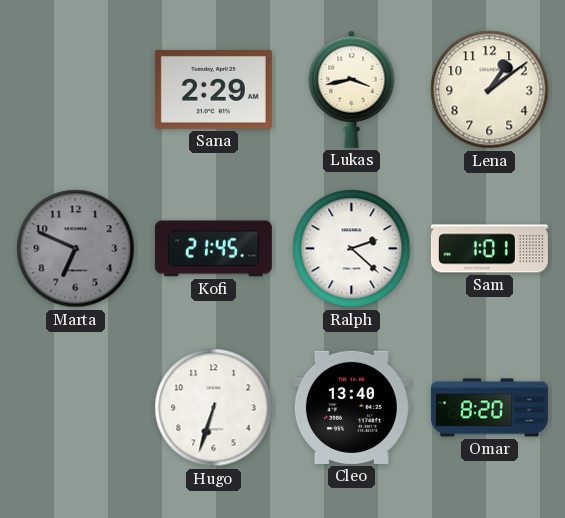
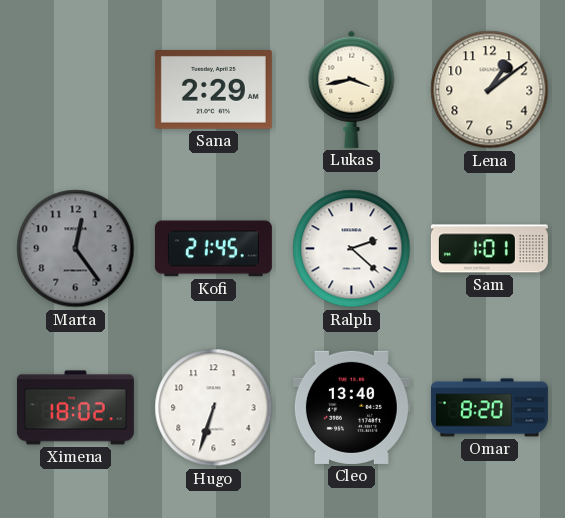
Marta: 6:49 -> 12:24
Ximena: none -> 18:02
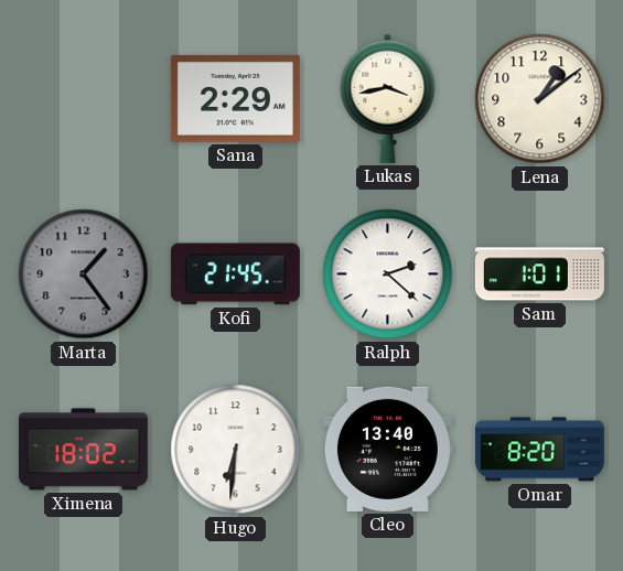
Marta: 12:24 -> 1:24
Hugo: 6:33 -> 6:31
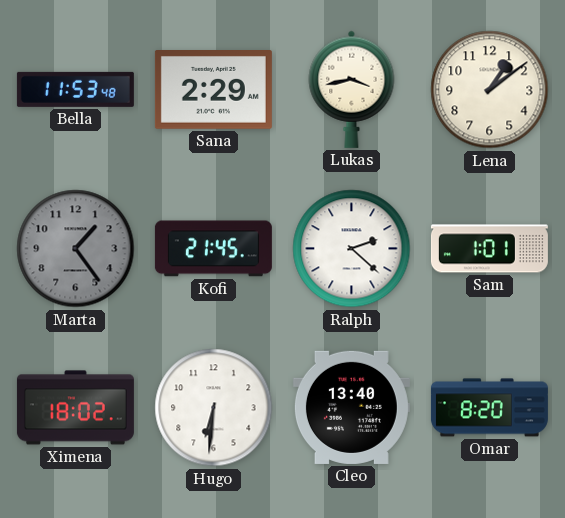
Bella: none -> 11:53
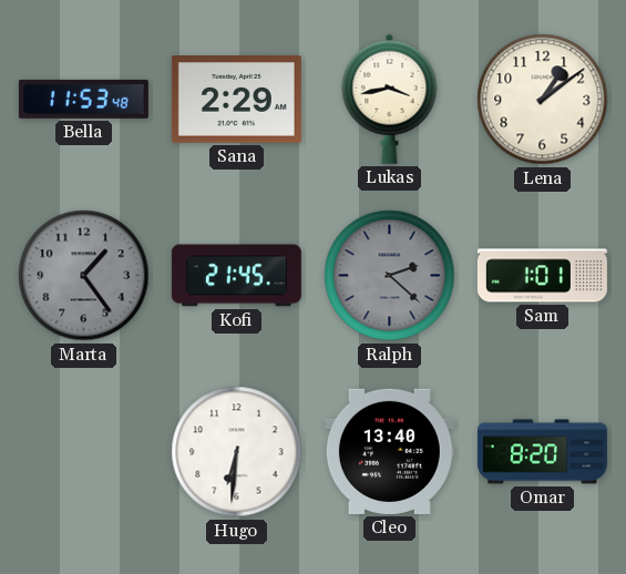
Ralph dial: white -> grey
Ximena: 18:02 -> none
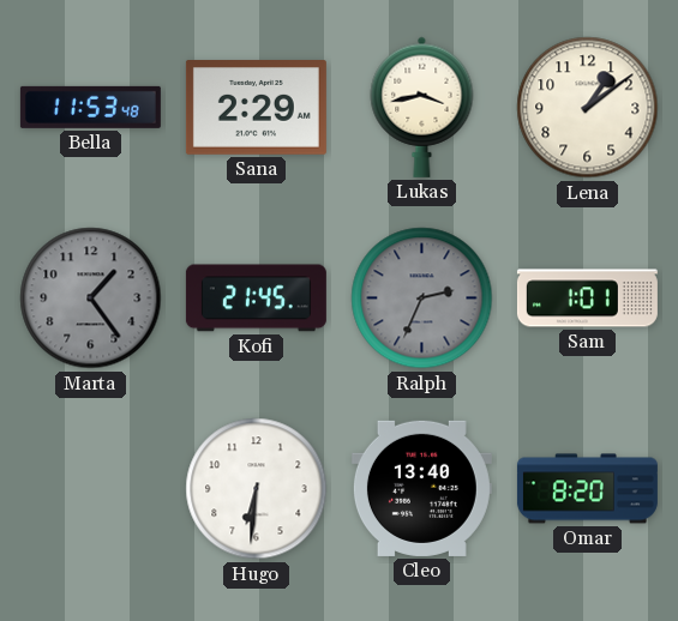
Ralph: 2:22 -> 2:34
